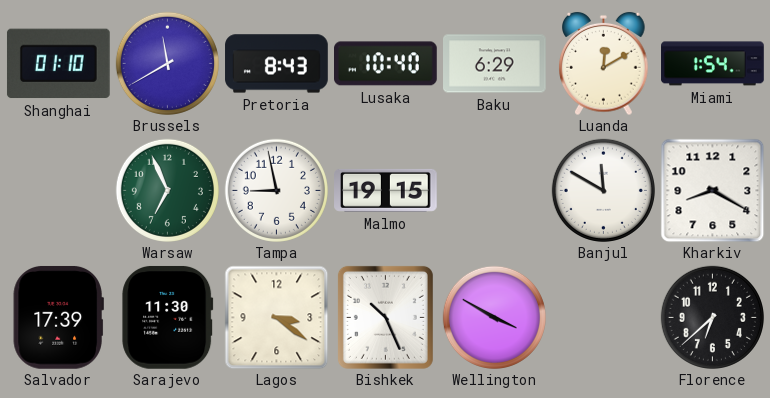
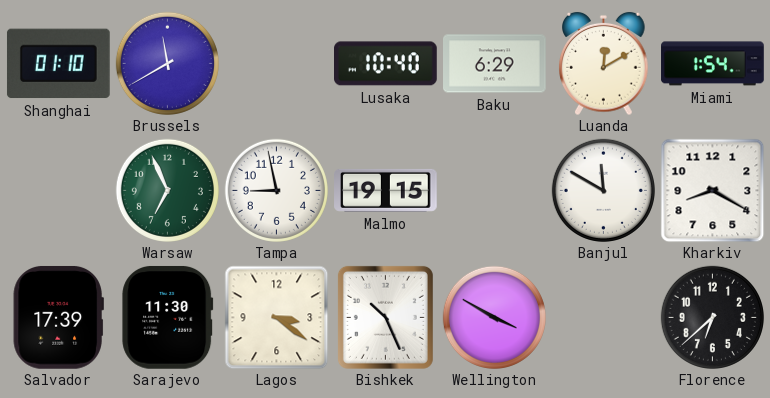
Pretoria: 8:43 -> none
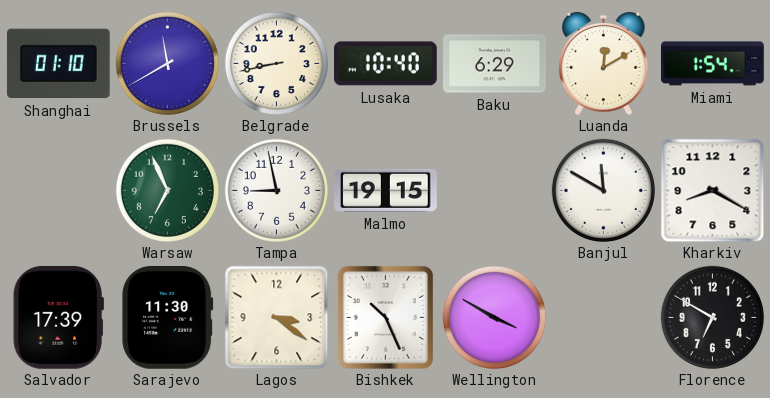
Belgrade: none -> 8:43
Florence: 6:38 -> 6:50
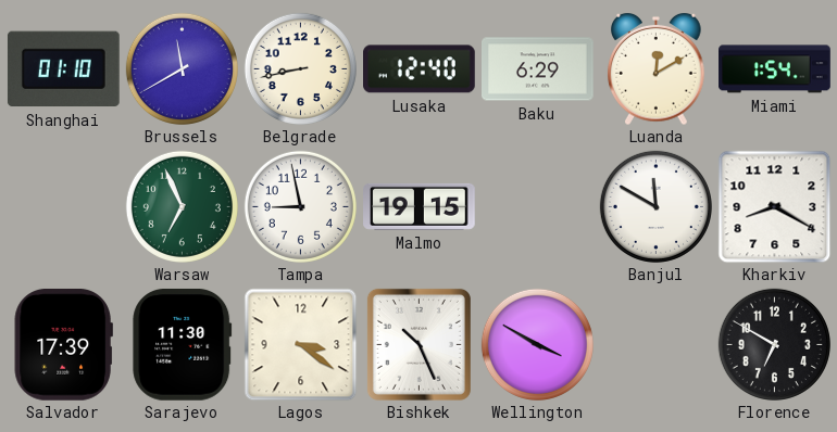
Lusaka: 10:40 -> 12:40
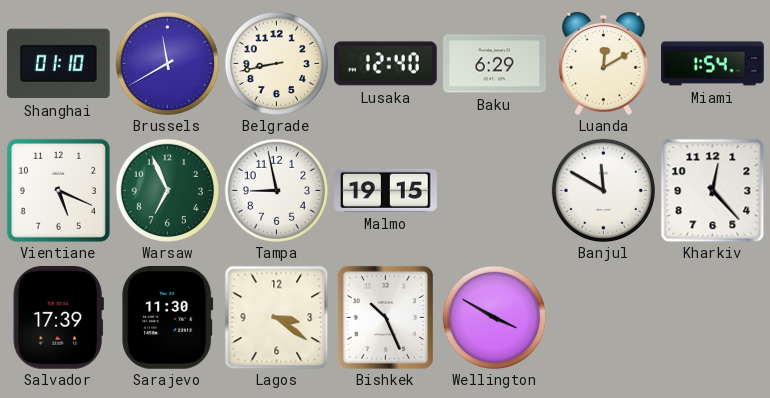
Vientiane: none -> 5:19
Kharkiv: 8:20 -> 12:23
Florence: 6:50 -> none
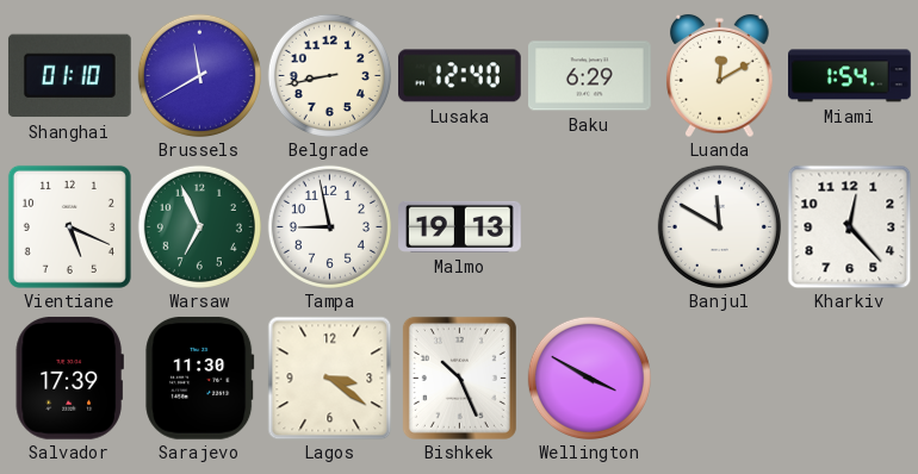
Malmo: 19:15 -> 19:13
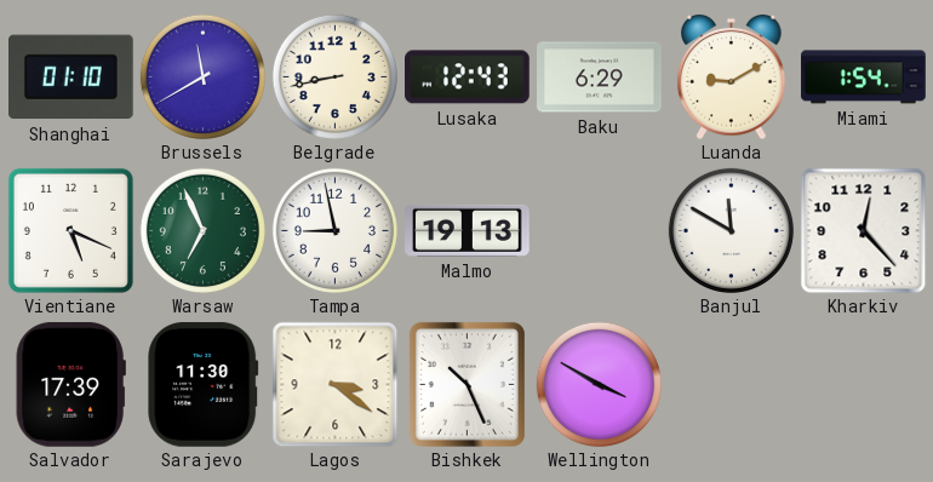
Lusaka: 12:40 -> 12:43
Luanda: 12:10 -> 9:10
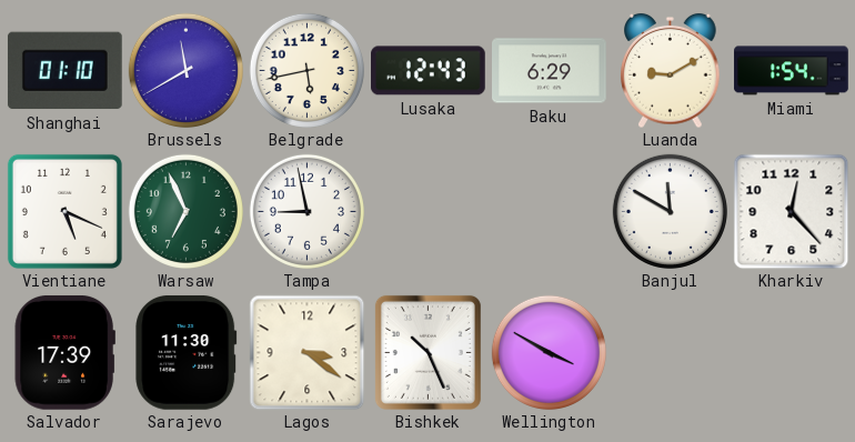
Belgrade: 8:43 -> 5:43
Malmo: 19:13 -> none
